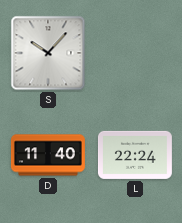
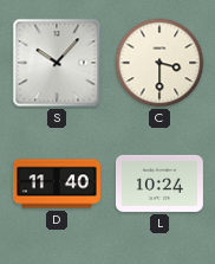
C: none -> 3:30
L: 22:24 -> 10:24
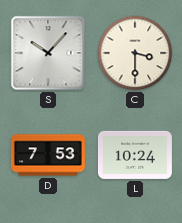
D: 11:40 -> 7:53
